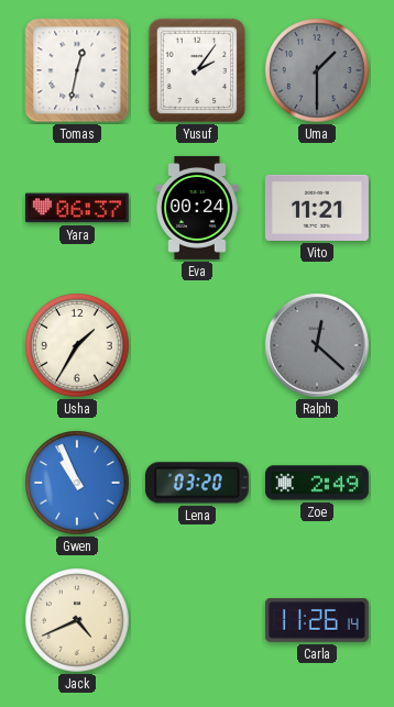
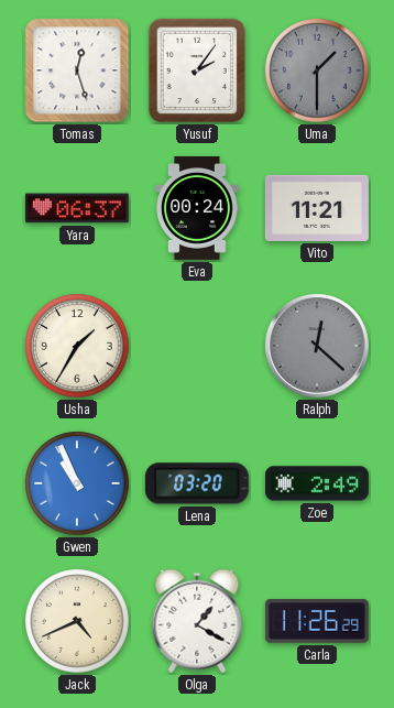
Tomas: 12:32 -> 12:27
Olga: none -> 1:20
Carla: 11:26:14 -> 11:26:29
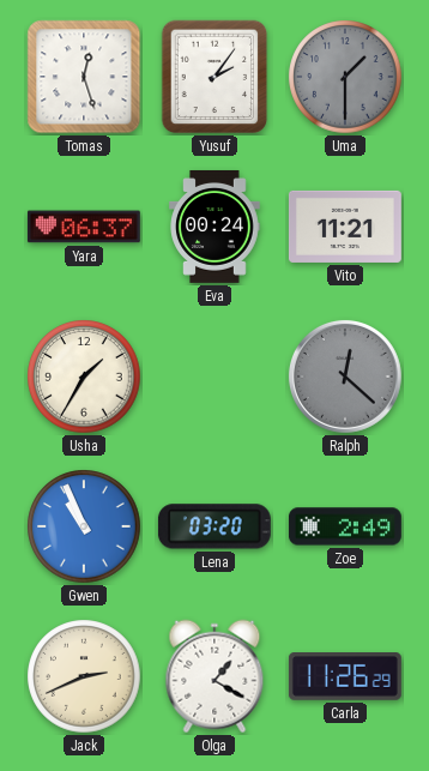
Jack: 4:41 -> 2:41
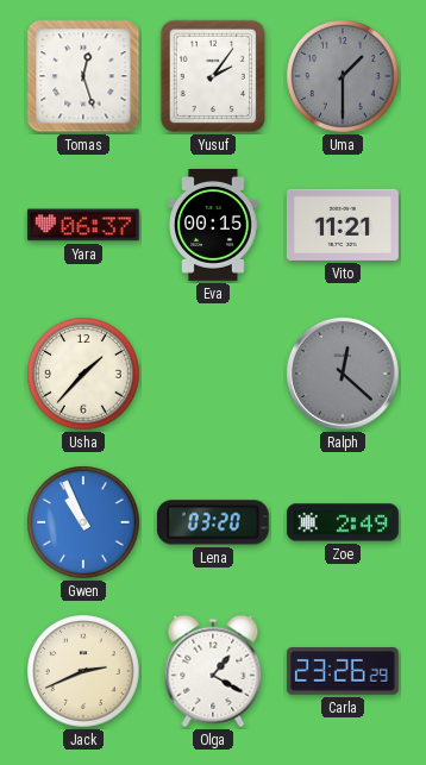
Eva: 00:24 -> 00:15
Usha: 1:35 -> 1:37
Carla: 11:26 -> 23:26
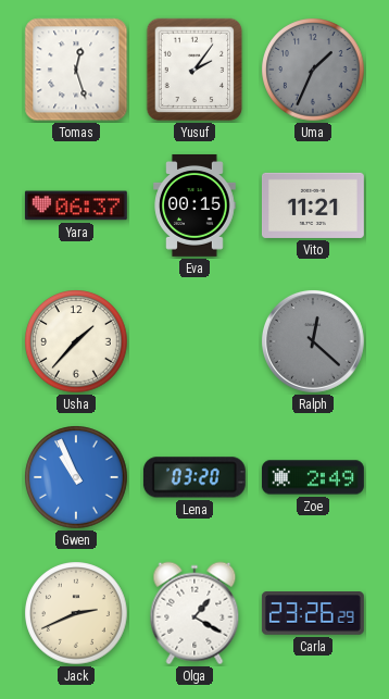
Uma: 1:30 -> 1:34
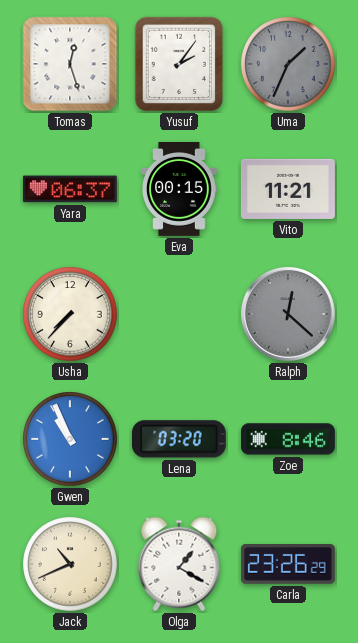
Usha: 1:37 -> 7:37
Zoe: 2:49 -> 8:46
Jack: 2:41 -> 10:41
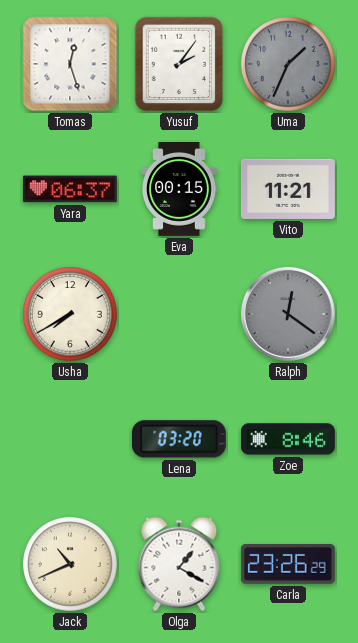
Usha: 7:37 -> 7:40
Ralph: 12:22 -> 12:21
Gwen: 10:56 -> none
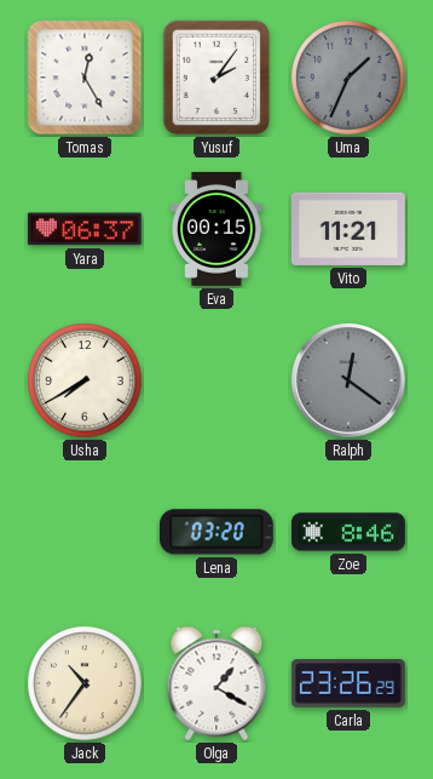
Tomas: 12:27 -> 12:25
Jack: 10:41 -> 10:36
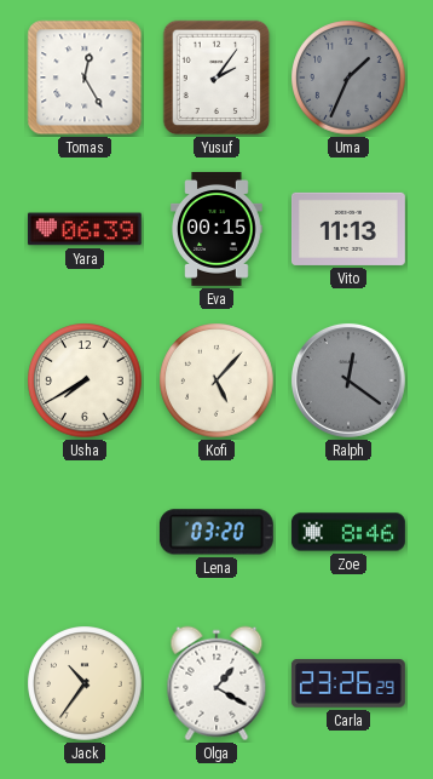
Yara: 06:37 -> 06:39
Vito: 11:21 -> 11:13
Kofi: none -> 5:07
